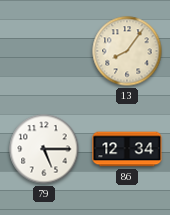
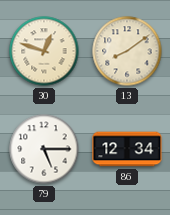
30: none -> 12:48
13: 8:06 -> 8:09
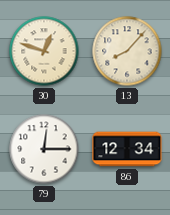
13: 8:09 -> 8:07
79: 5:15 -> 12:15
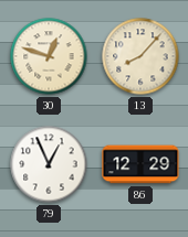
79: 12:15 -> 12:56
86: 12:34 -> 12:29
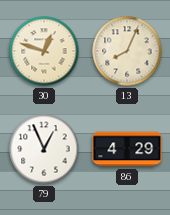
13: 8:07 -> 8:04
86: 12:29 -> 4:29
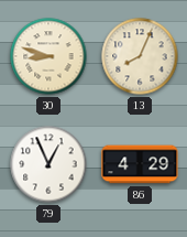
30: 12:48 -> 8:48
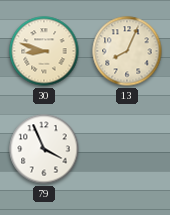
79: 12:56 -> 3:56
86: 4:29 -> none
